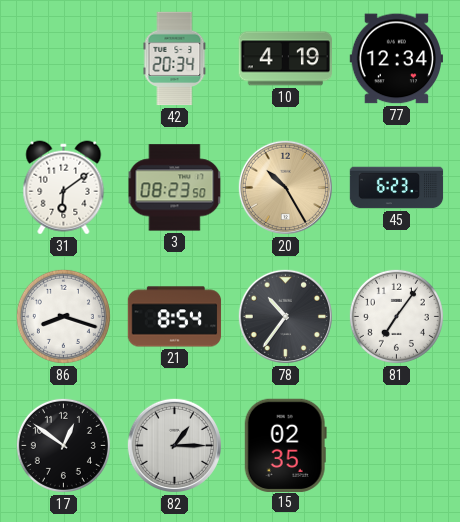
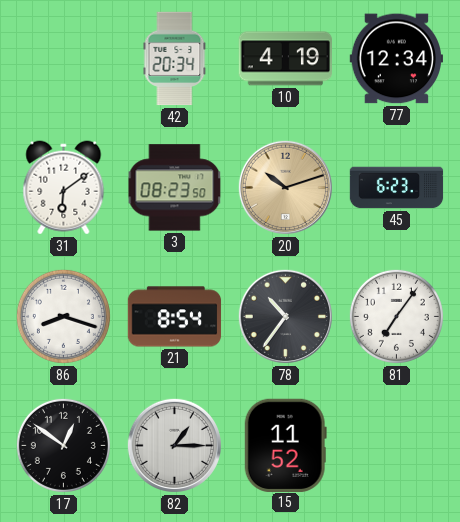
20: 10:25 -> 10:12
15: 02:35 -> 11:52
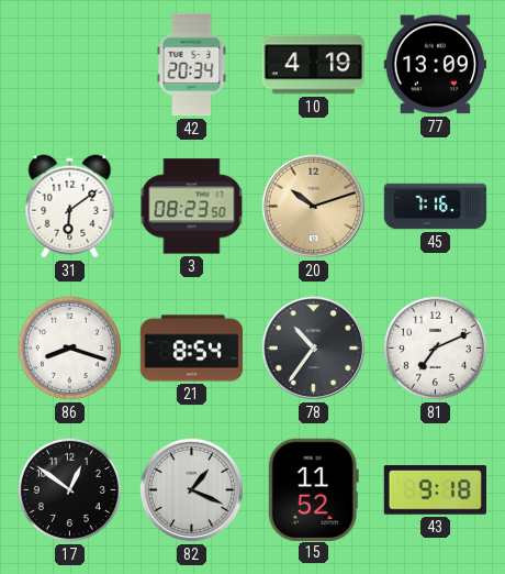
77: 12:34 -> 13:09
45: 6:23 -> 7:16
81: 7:06 -> 7:11
82: 1:15 -> 1:19
43: none -> 9:18
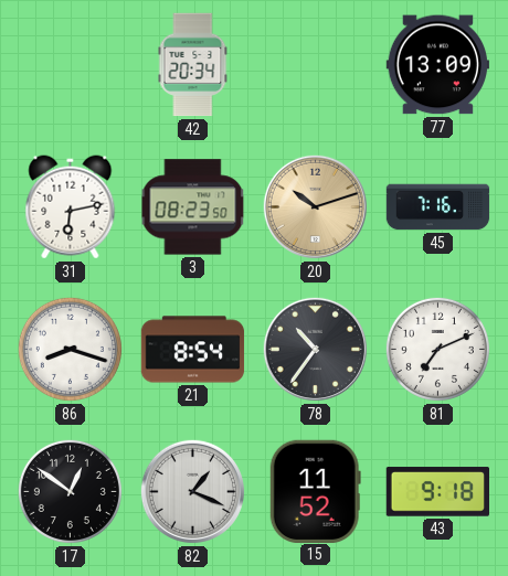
10: 4:19 -> none
31: 6:09 -> 6:13
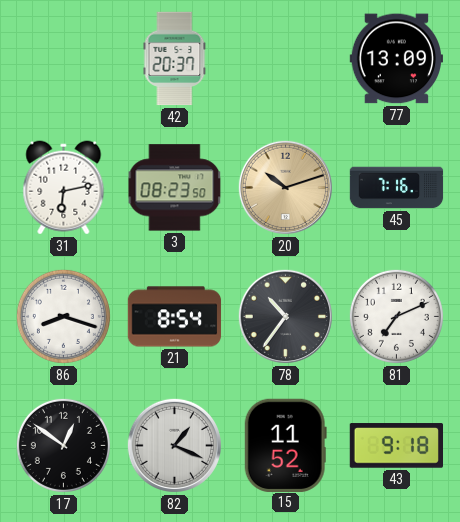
42: 20:34 -> 20:37
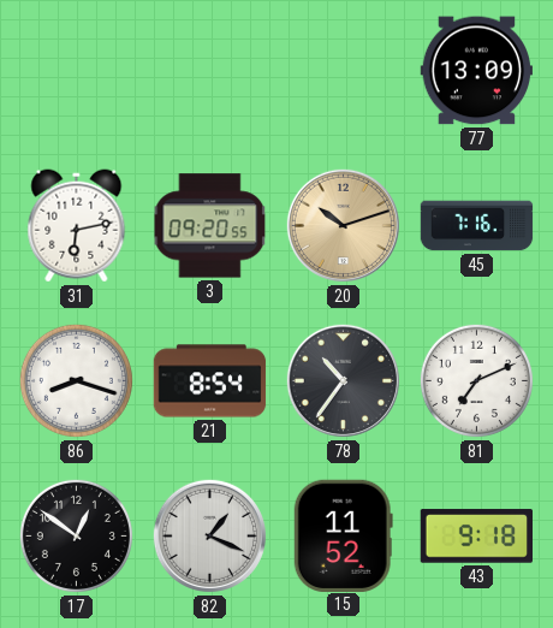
42: 20:37 -> none
3: 08:23 -> 09:20
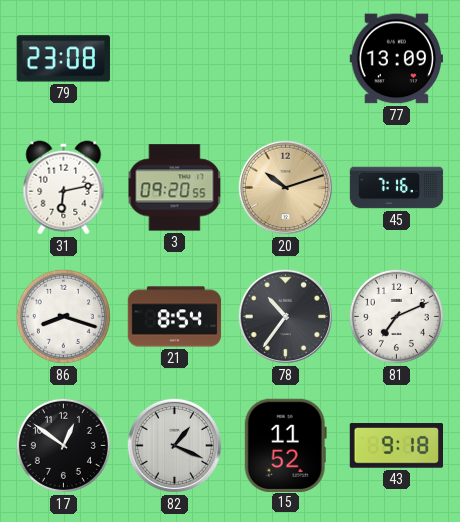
79: none -> 23:08
